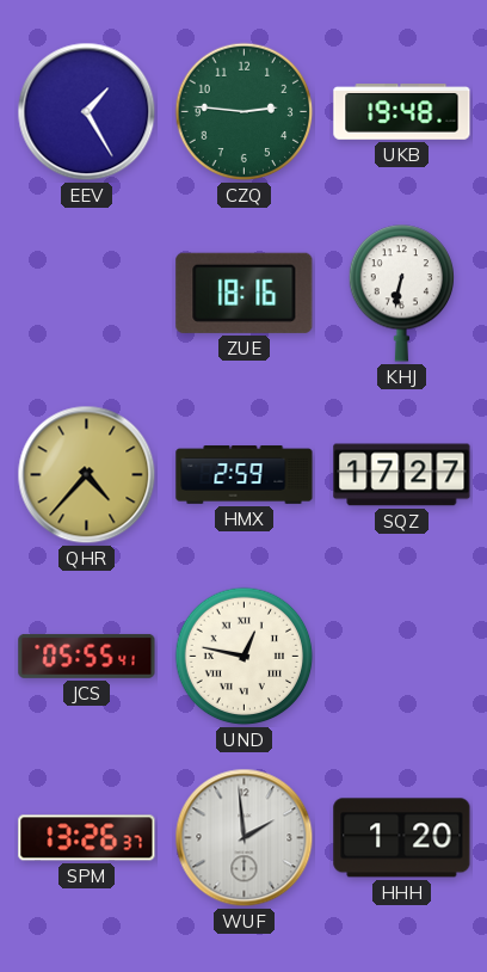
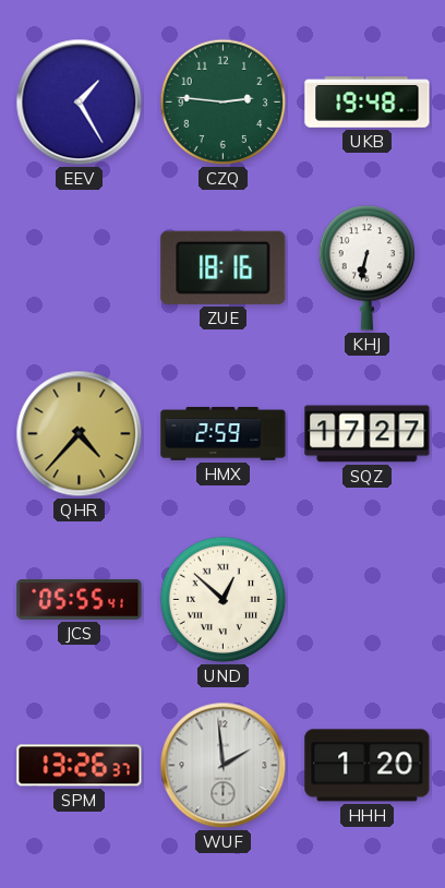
UND: 12:47 -> 12:52
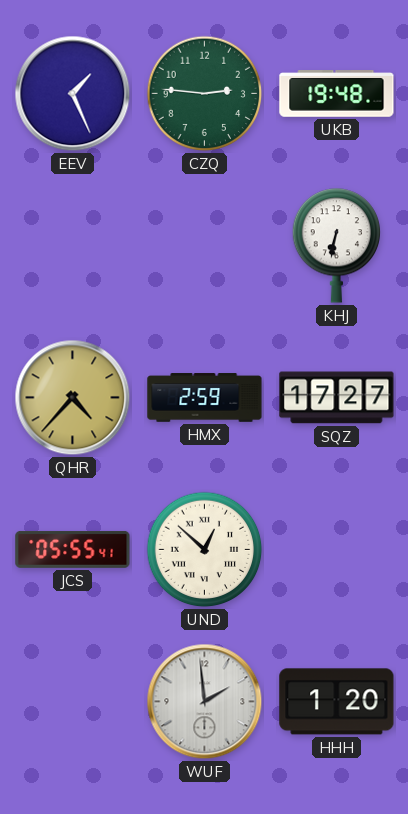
EEV: 1:25 -> 1:26
ZUE: 18:16 -> none
SPM: 13:26 -> none
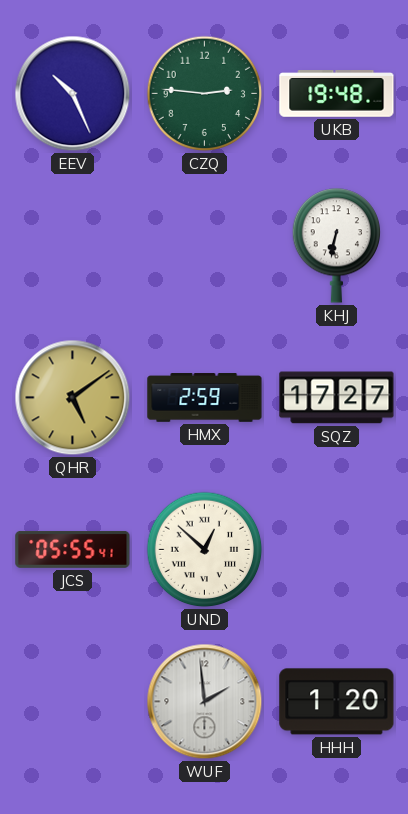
EEV: 1:26 -> 10:26
QHR: 4:37 -> 5:09
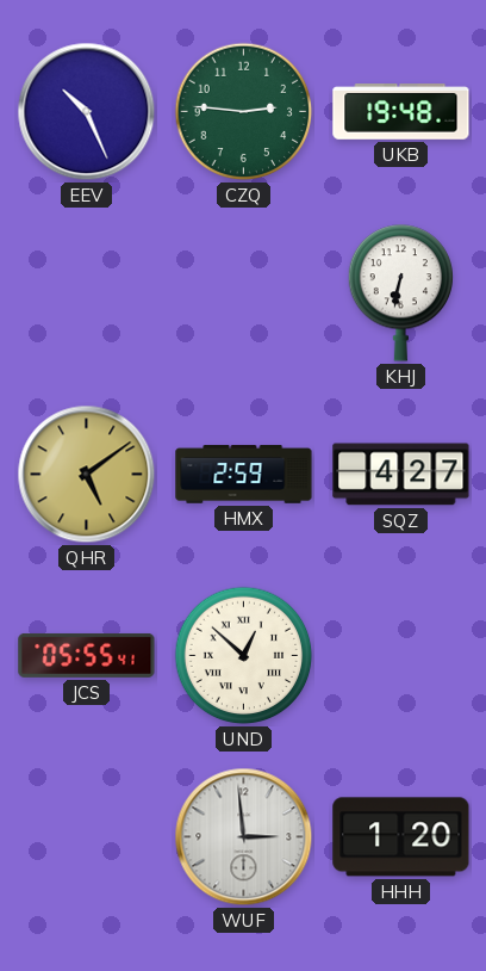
SQZ: 17:27 -> 4:27
WUF: 1:59 -> 2:59
